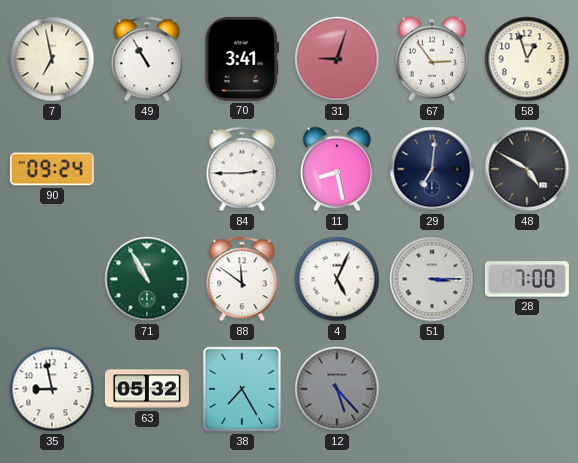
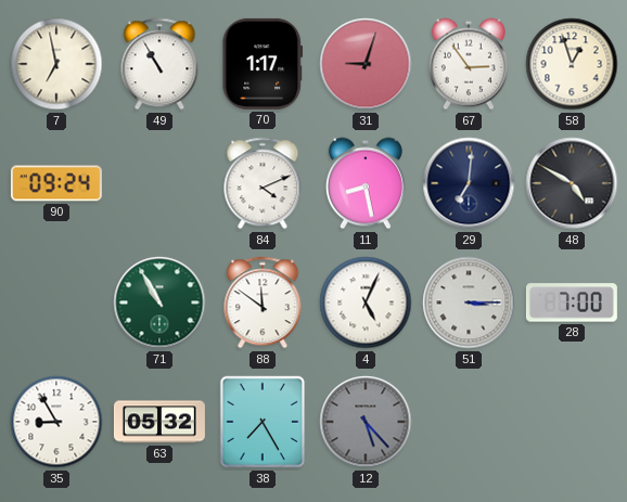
70: 3:41 -> 1:17
84: 2:45 -> 4:11
35: 8:58 -> 8:55
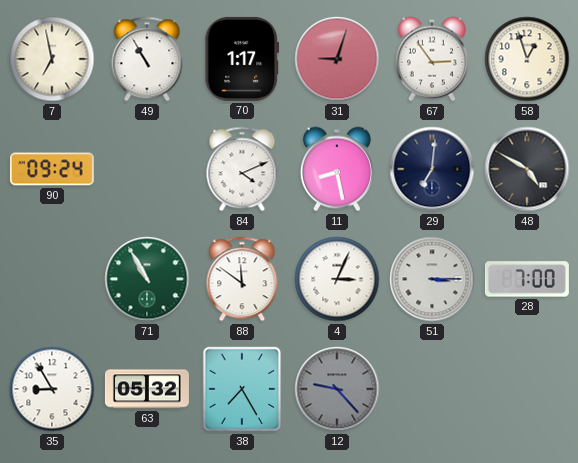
4: 5:04 -> 3:04
12: 5:23 -> 9:23
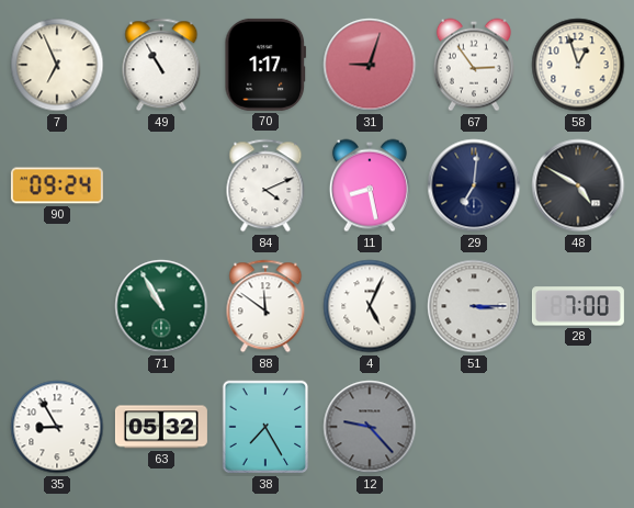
7: 6:58 -> 6:56
4: 3:04 -> 5:04
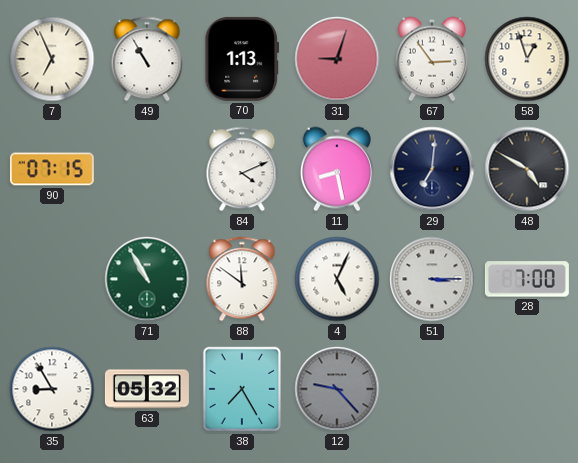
70: 1:17 -> 1:13
90: 09:24 -> 07:15
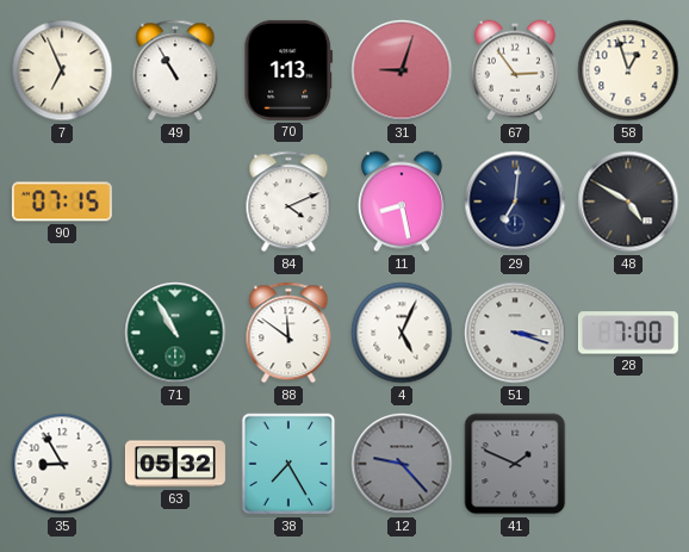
51: 3:15 -> 3:18
41: none -> 1:49
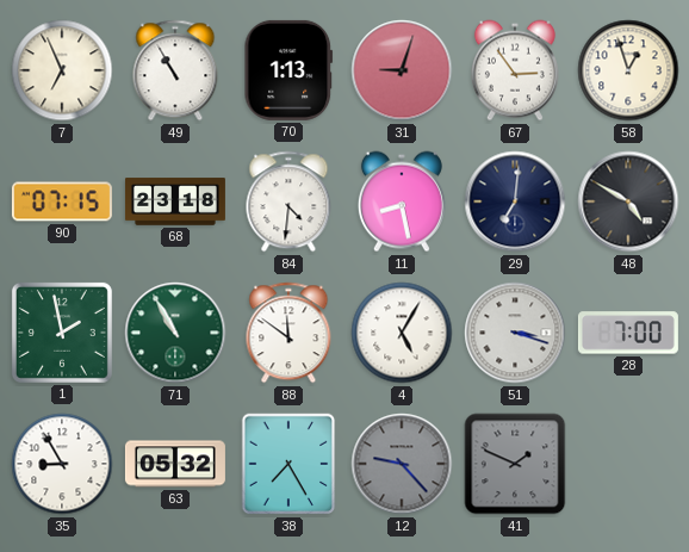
68: none -> 23:18
84: 4:11 -> 4:31
1: none -> 1:58
4: 5:04 -> 5:05
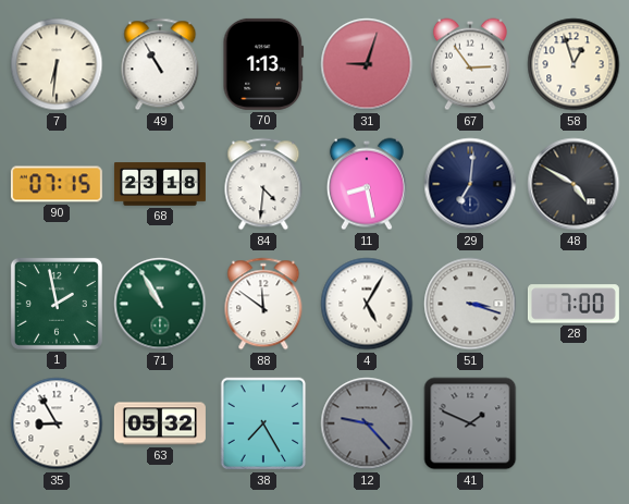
7: 6:56 -> 6:31
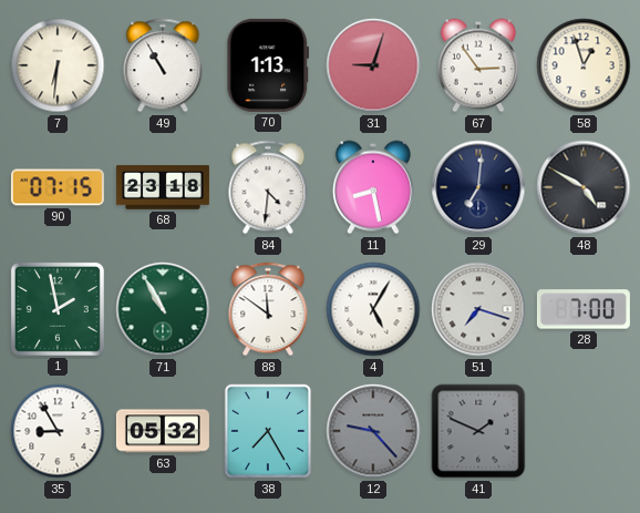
51: 3:18 -> 7:18
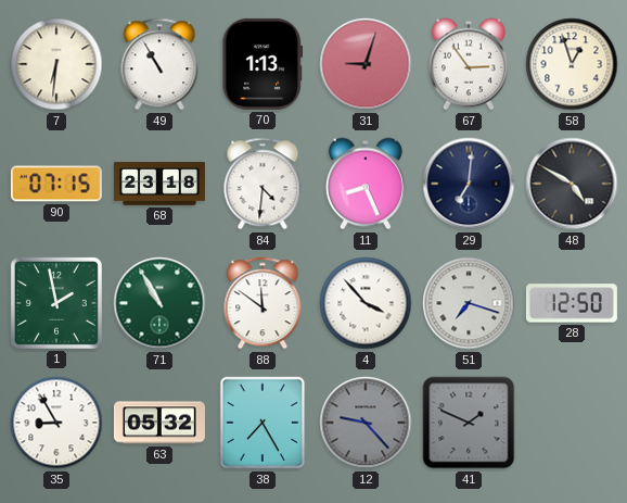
11: 8:28 -> 8:26
4: 5:05 -> 3:53
28: 7:00 -> 12:50
